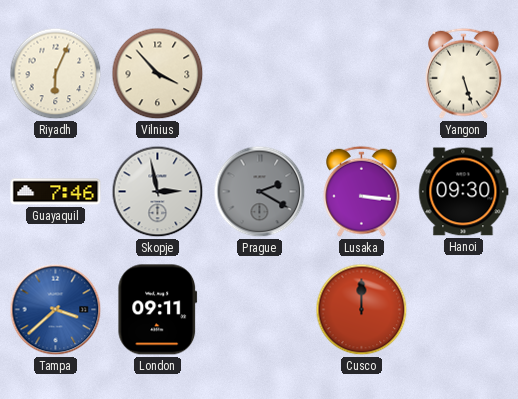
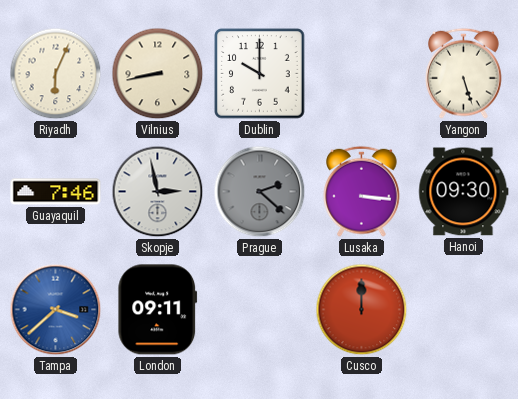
Vilnius: 3:53 -> 8:43
Dublin: none -> 10:00
Prague: 2:20 -> 2:22
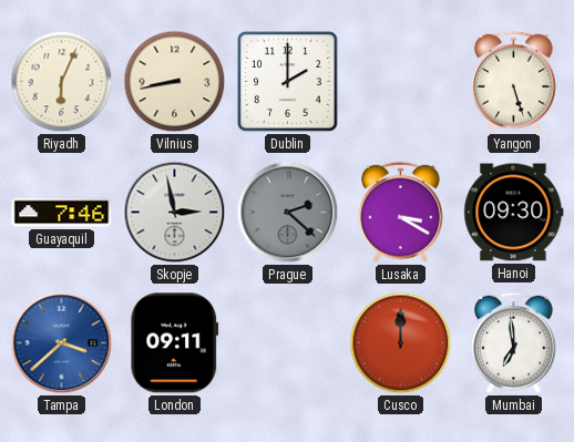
Dublin: 10:00 -> 2:00
Lusaka: 3:16 -> 3:20
Mumbai: none -> 6:59
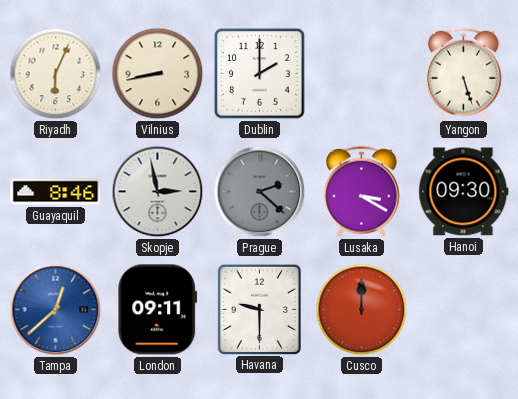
Guayaquil: 7:46 -> 8:46
Tampa: 3:38 -> 12:38
Havana: none -> 9:30
Mumbai: 6:59 -> none
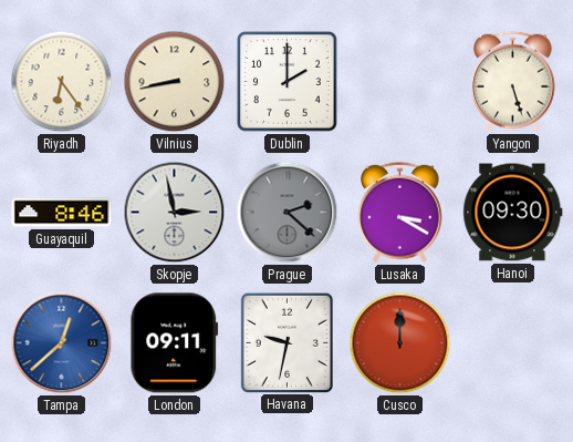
Riyadh: 6:04 -> 6:24
Havana: 9:30 -> 9:32
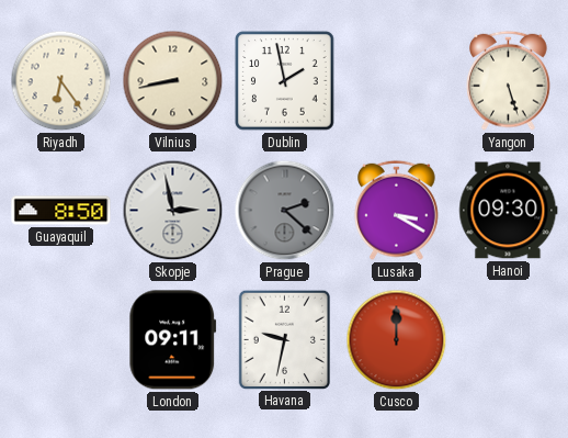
Dublin: 2:00 -> 1:58
Guayaquil: 8:46 -> 8:50
Tampa: 12:38 -> none
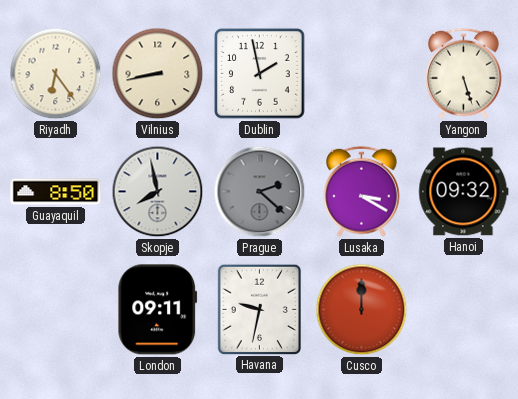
Skopje: 2:58 -> 7:58
Hanoi: 09:30 -> 09:32
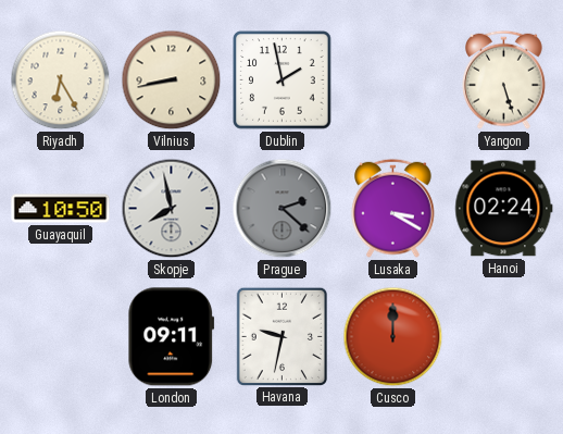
Riyadh: 6:24 -> 6:25
Guayaquil: 8:50 -> 10:50
Hanoi: 09:32 -> 02:24
